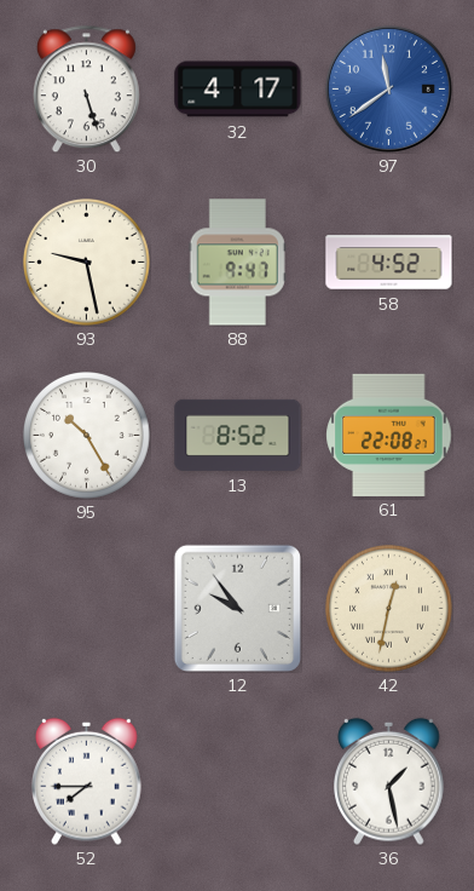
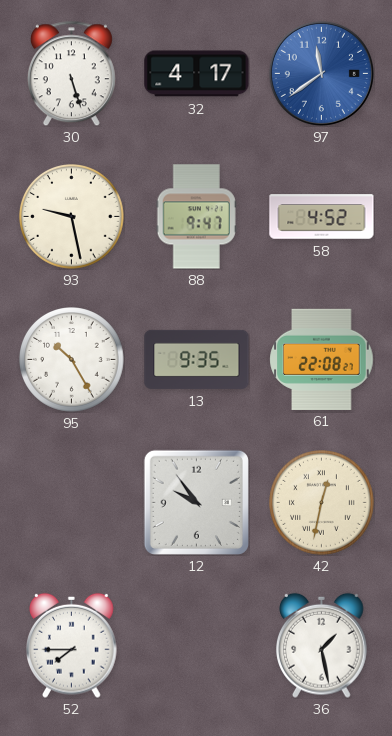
13: 8:52 -> 9:35
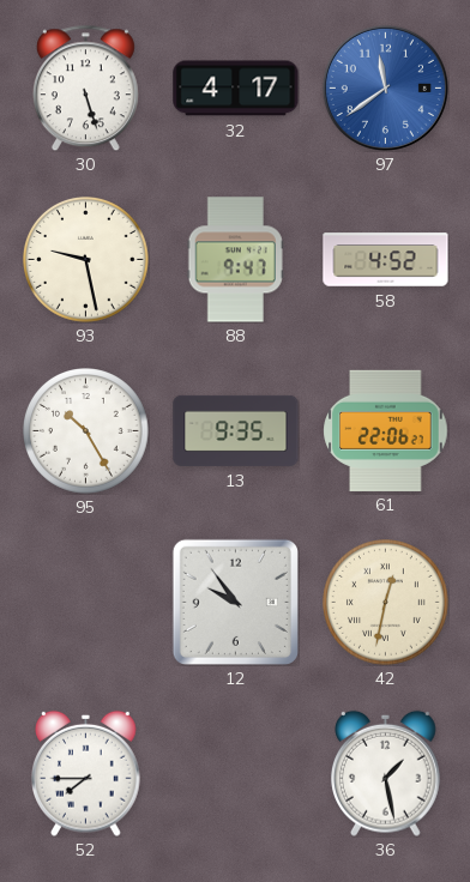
61: 22:08 -> 22:06
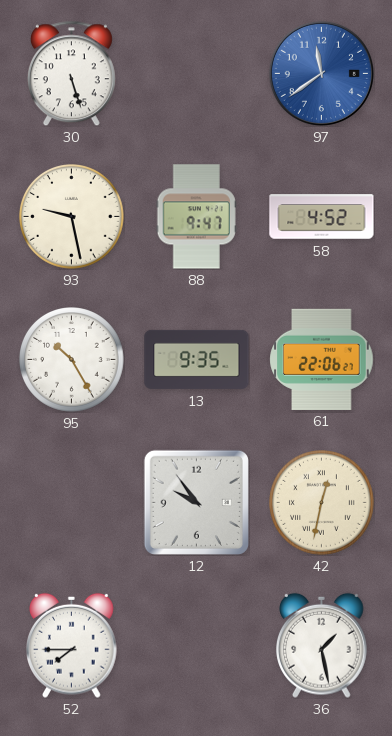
32: 4:17 -> none
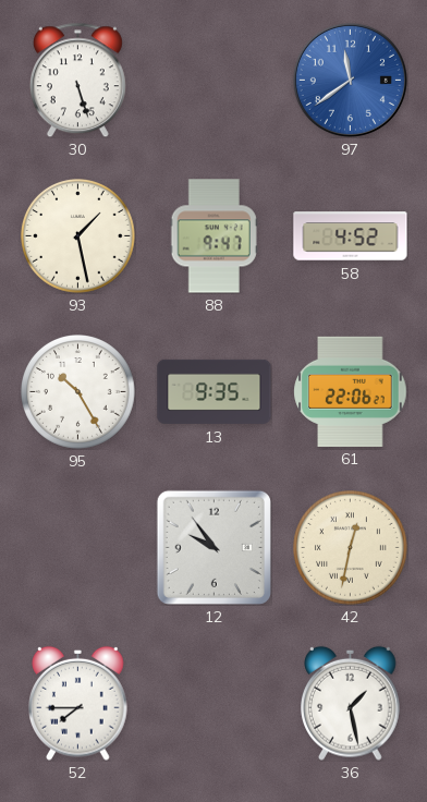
93: 9:28 -> 1:28
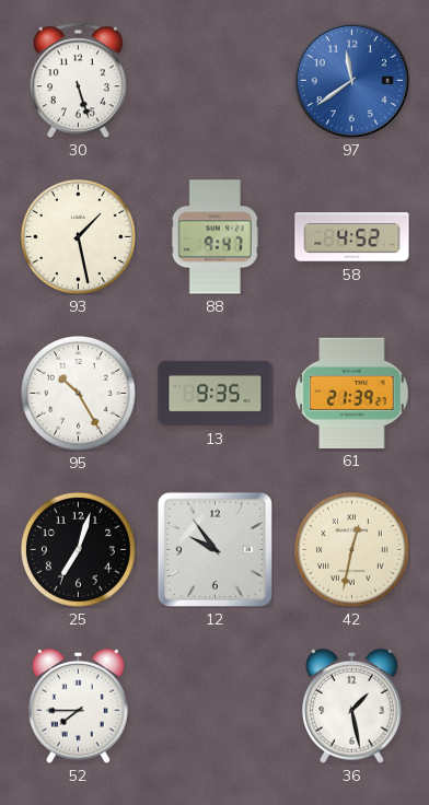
61: 22:06 -> 21:39
25: none -> 7:03
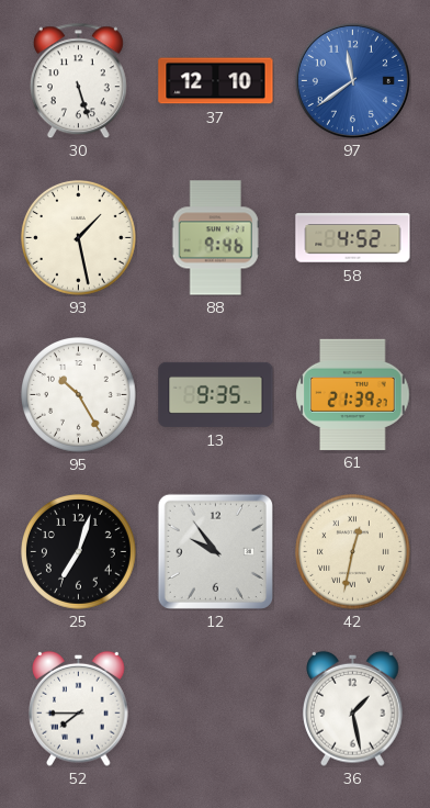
37: none -> 12:10
88: 9:47 -> 9:46
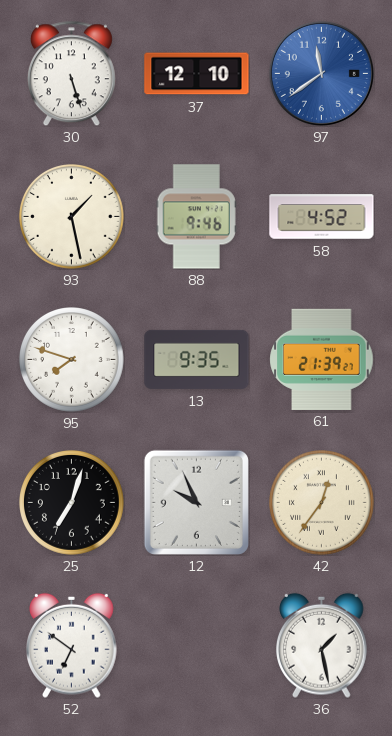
95: 10:25 -> 7:48
12: 9:54 -> 9:56
42: 12:32 -> 12:36
52: 7:45 -> 6:51
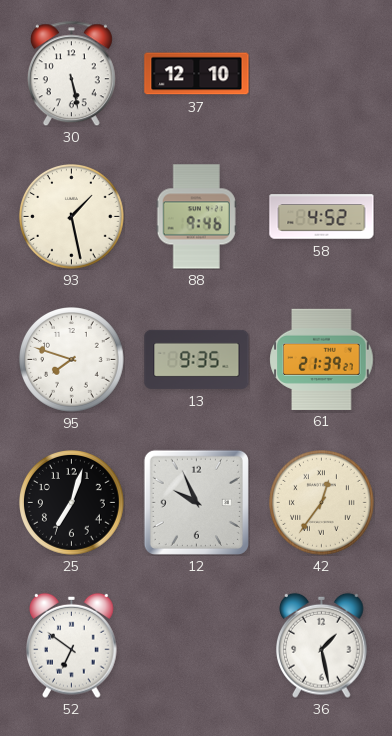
30: 5:27 -> 5:28
97: 11:39 -> none
